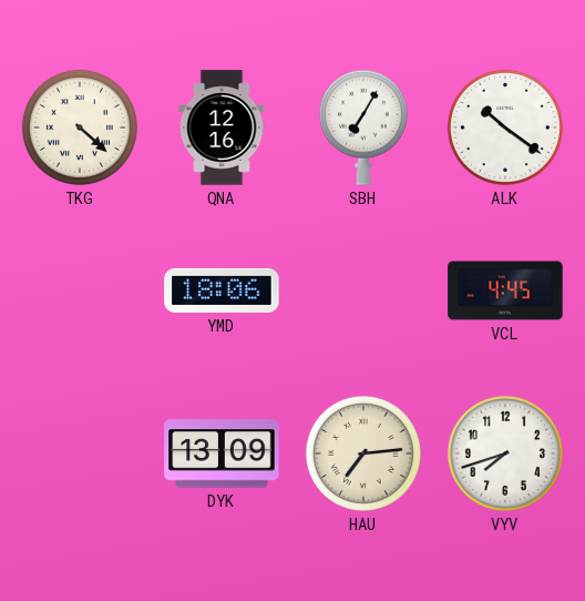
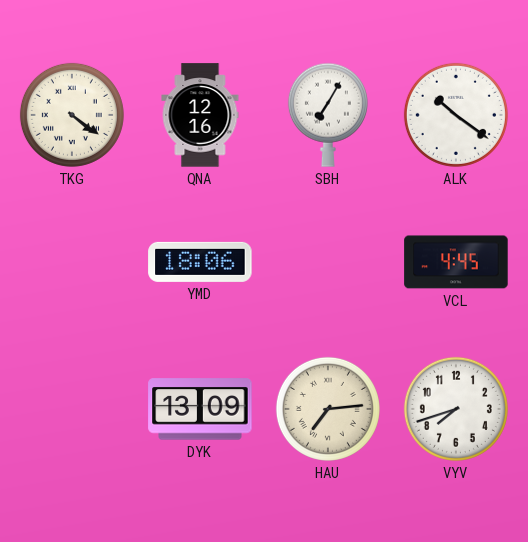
TKG: 4:22 -> 4:21
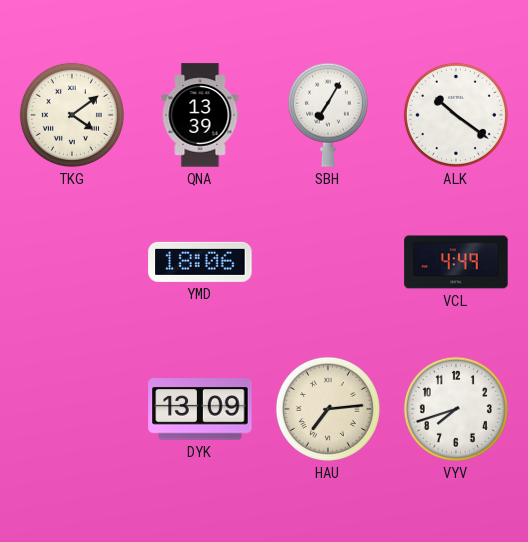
TKG: 4:21 -> 4:09
QNA: 12:16 -> 13:39
VCL: 4:45 -> 4:49
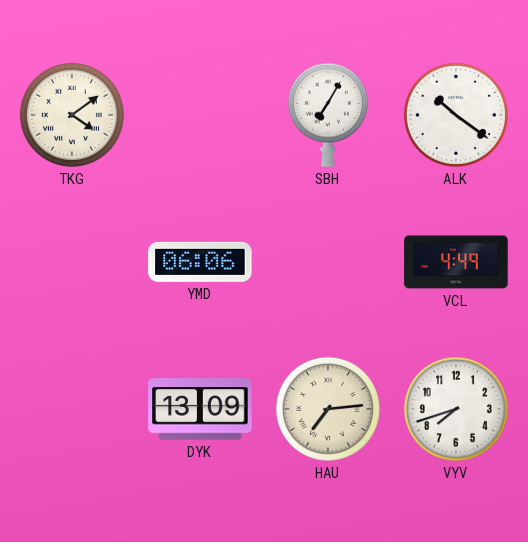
QNA: 13:39 -> none
YMD: 18:06 -> 06:06
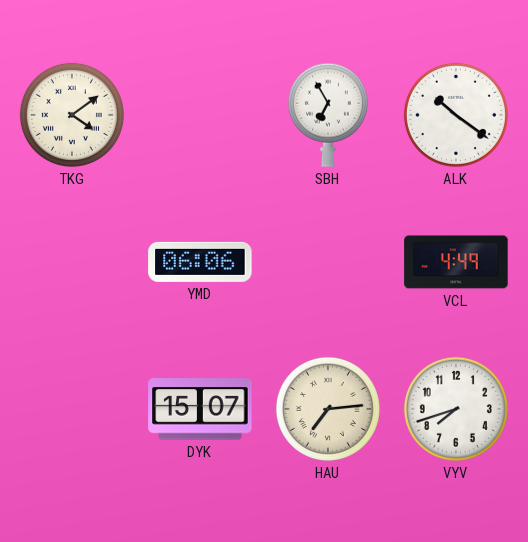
SBH: 7:05 -> 6:55
DYK: 13:09 -> 15:07
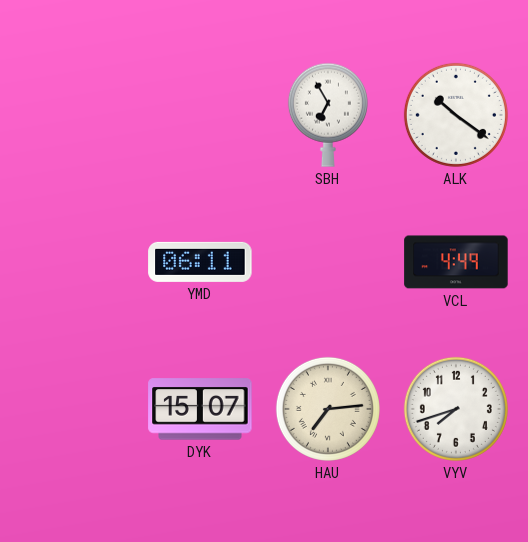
TKG: 4:09 -> none
YMD: 06:06 -> 06:11
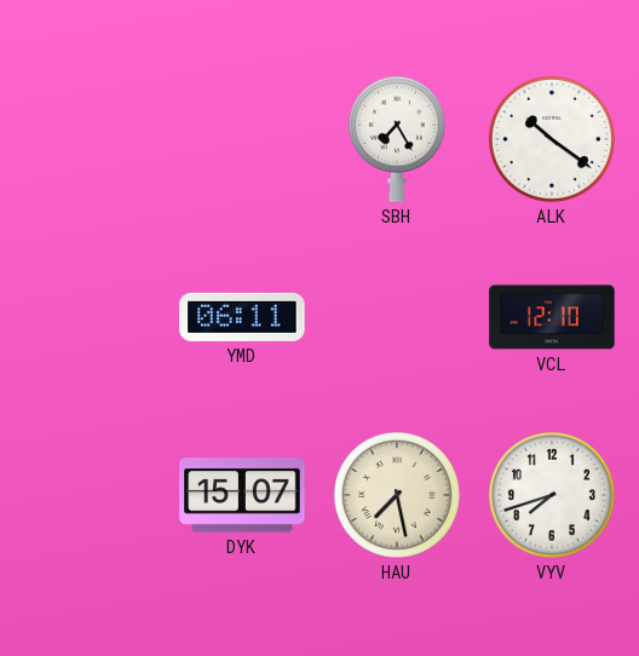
SBH: 6:55 -> 7:25
VCL: 4:49 -> 12:10
HAU: 7:14 -> 7:28
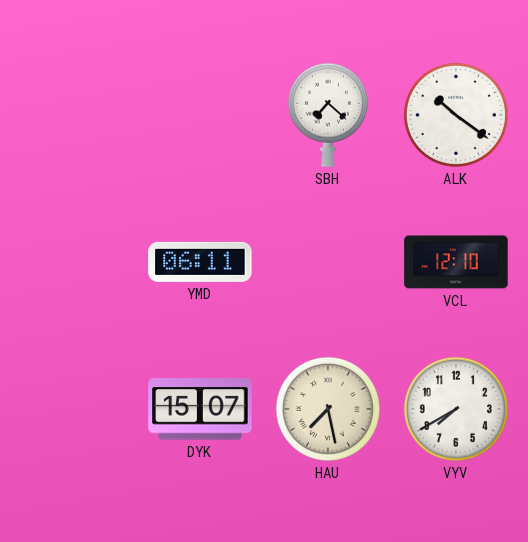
SBH: 7:25 -> 7:22
VYV: 7:42 -> 7:40
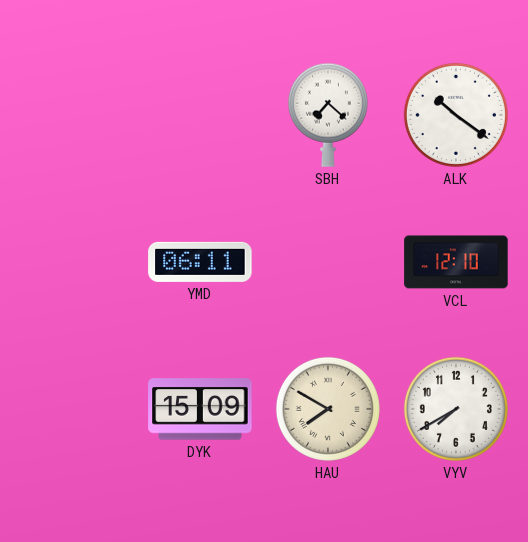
DYK: 15:07 -> 15:09
HAU: 7:28 -> 7:50
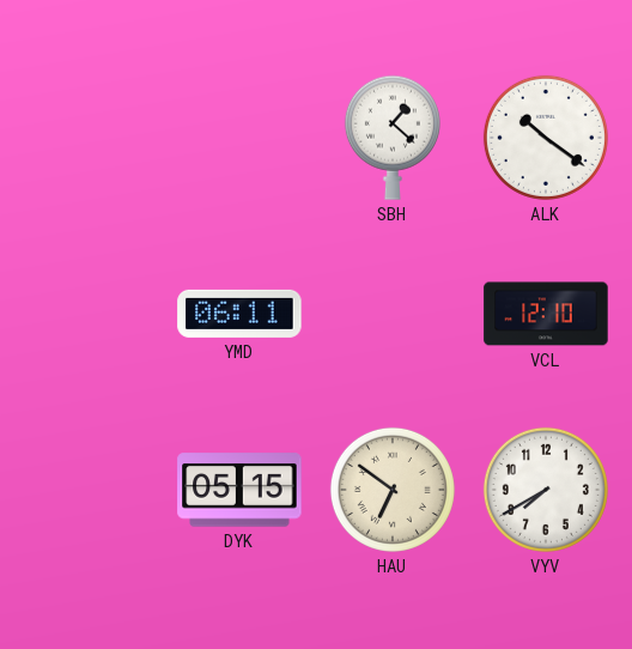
SBH: 7:22 -> 1:22
DYK: 15:09 -> 05:15
HAU: 7:50 -> 6:51
